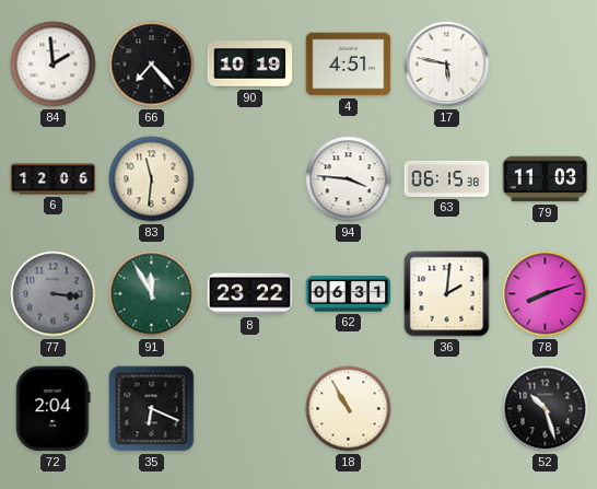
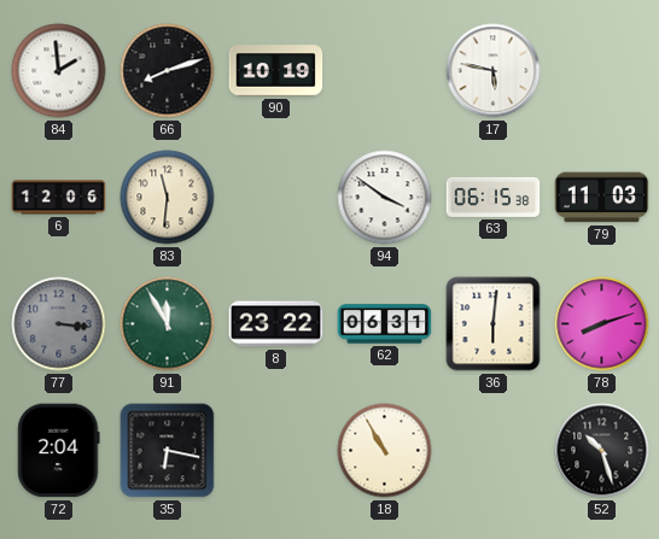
66: 7:23 -> 8:12
4: 4:51 -> none
94: 3:46 -> 3:51
36: 2:01 -> 6:01
35: 6:19 -> 6:17
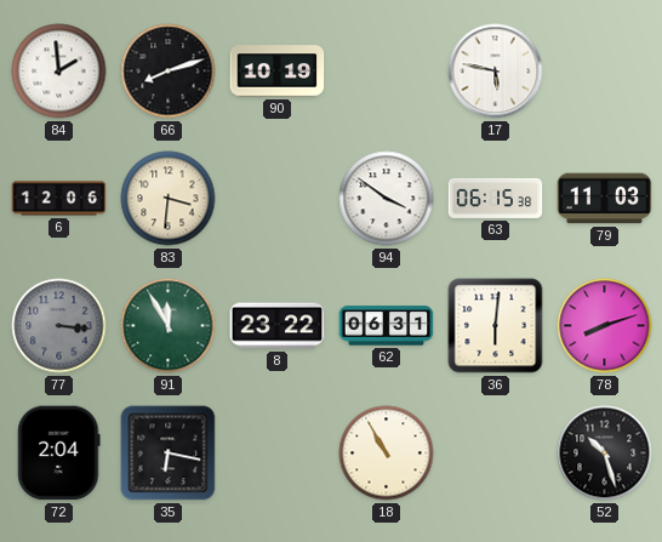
83: 11:31 -> 3:31
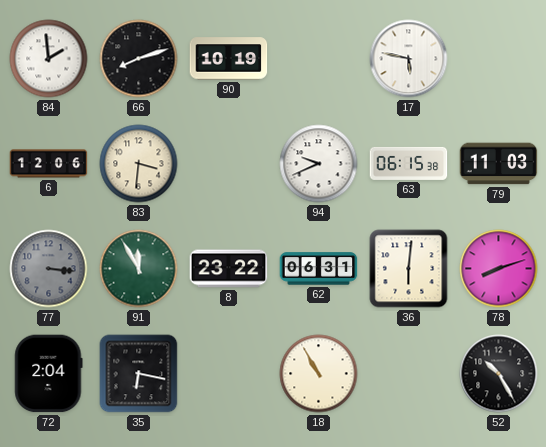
94: 3:51 -> 9:41
52: 10:27 -> 10:25
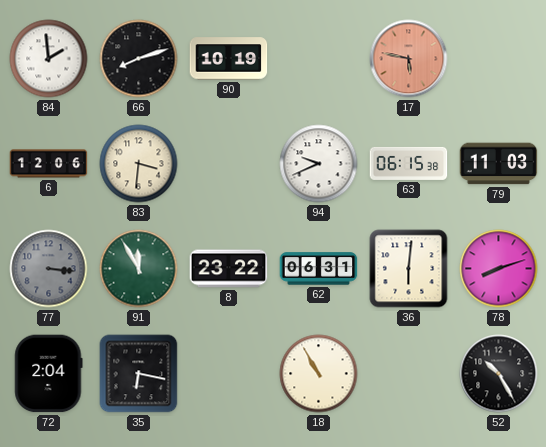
17 dial: white -> salmon
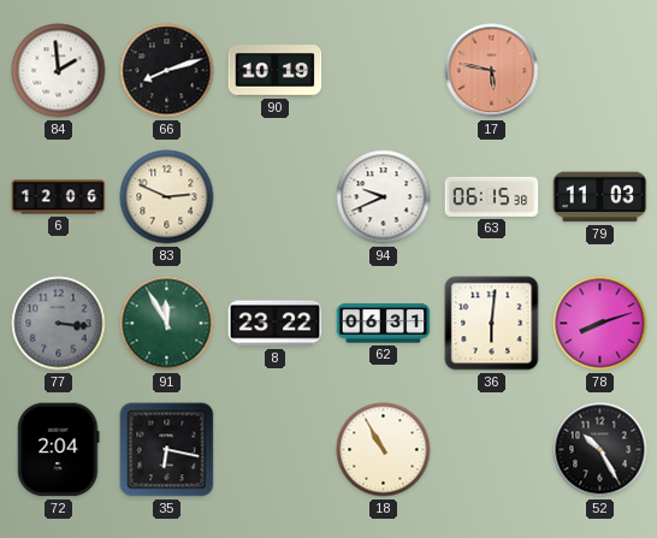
83: 3:31 -> 2:49
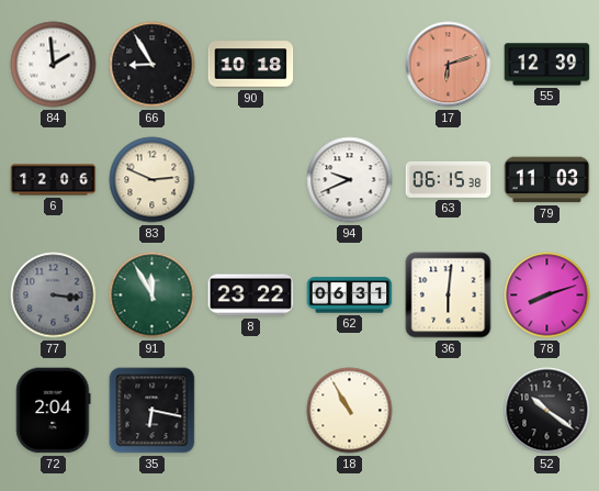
66: 8:12 -> 8:55
90: 10:19 -> 10:18
17: 5:47 -> 6:12
55: none -> 12:39
52: 10:25 -> 10:21
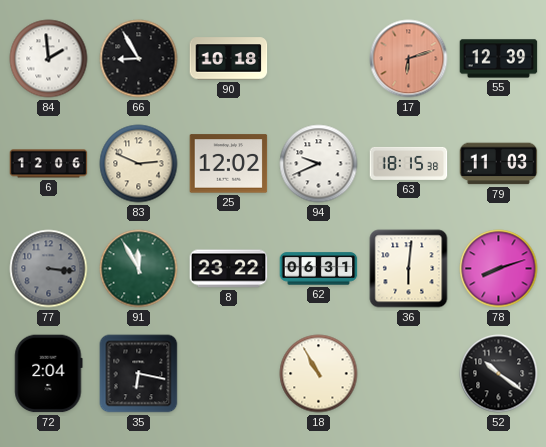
25: none -> 12:02
63: 06:15 -> 18:15
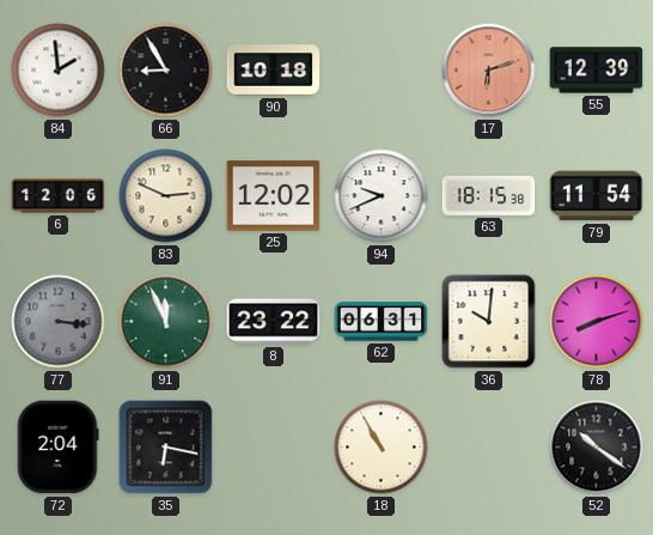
79: 11:03 -> 11:54
91: 11:55 -> 11:56
36: 6:01 -> 10:01
